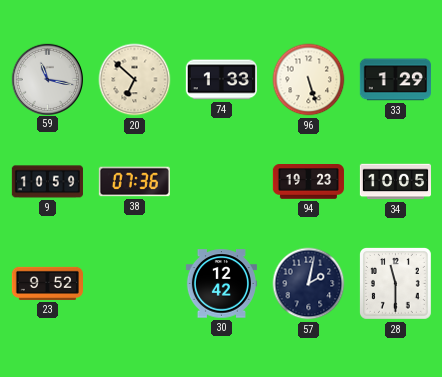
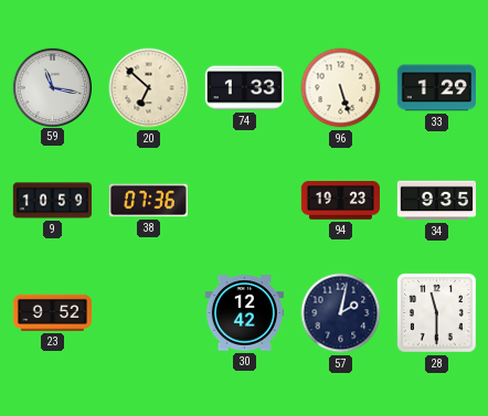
34: 10:05 -> 9:35
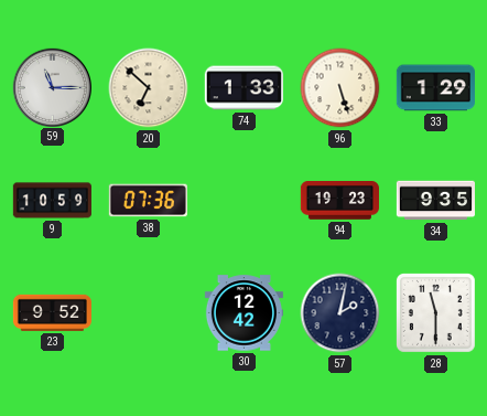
59: 11:17 -> 11:15
